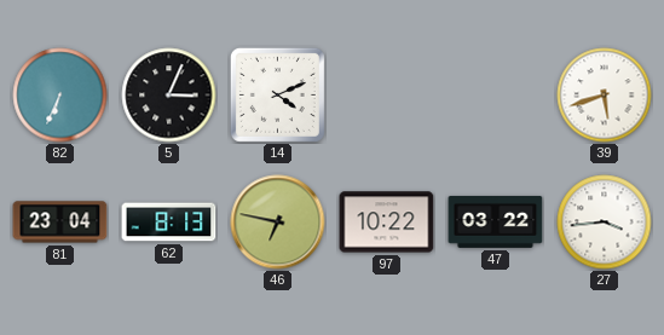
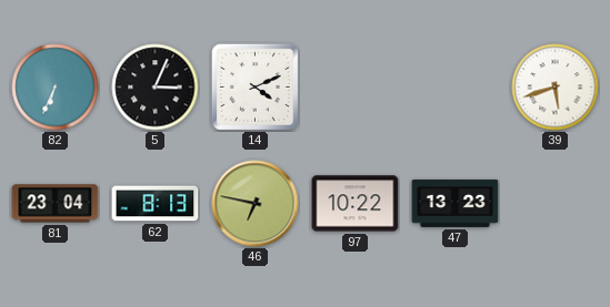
47: 03:22 -> 13:23
27: 3:44 -> none
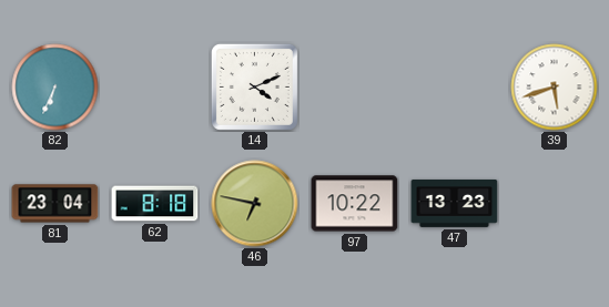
5: 3:04 -> none
62: 8:13 -> 8:18
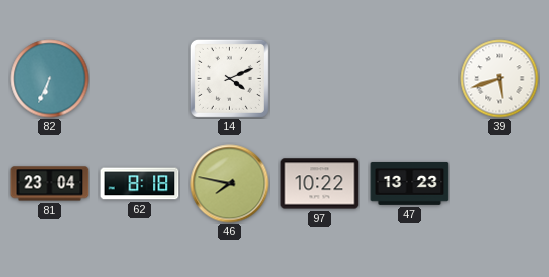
46: 6:47 -> 7:47
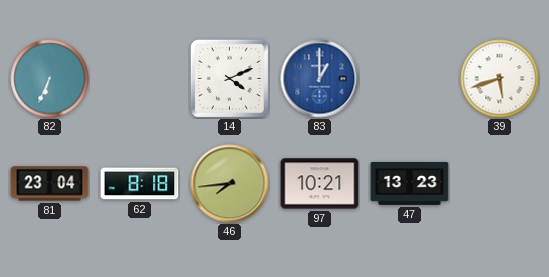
83: none -> 1:00
46: 7:47 -> 7:44
97: 10:22 -> 10:21
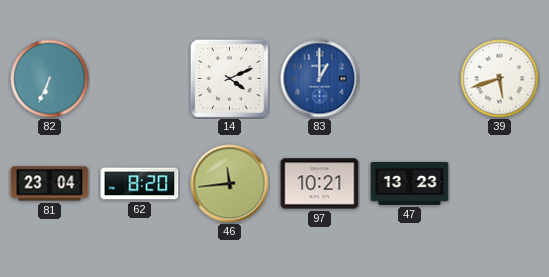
62: 8:18 -> 8:20
46: 7:44 -> 11:44
